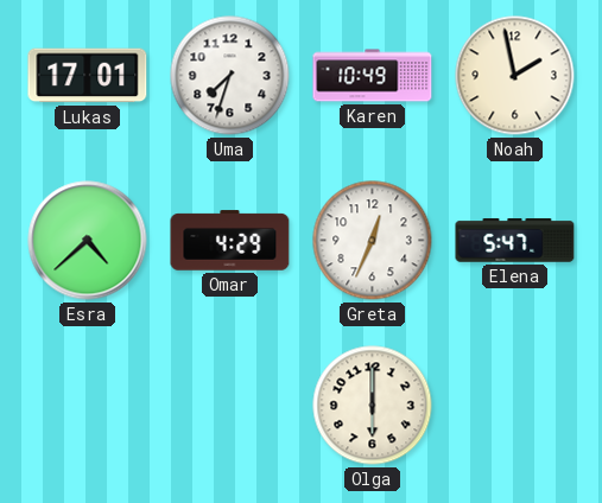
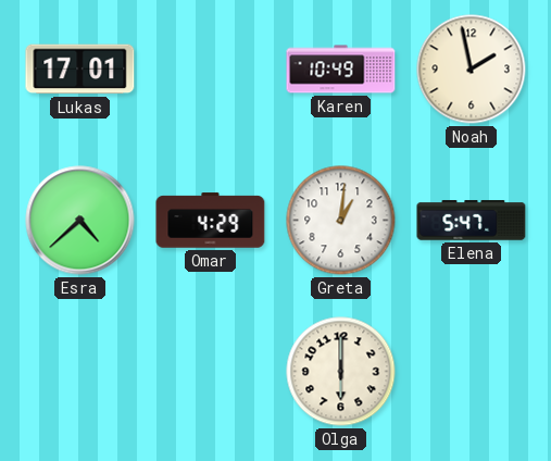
Uma: 7:33 -> none
Greta: 12:34 -> 1:01
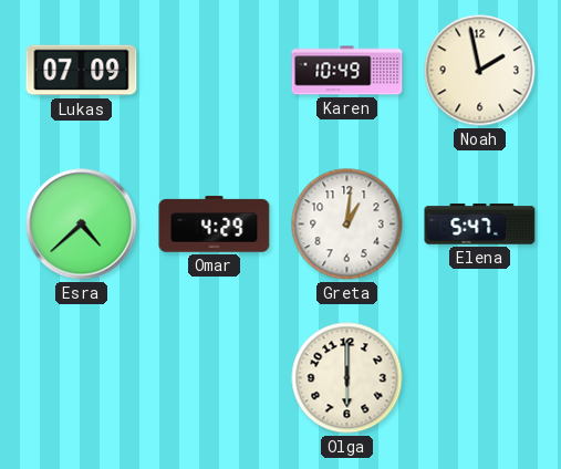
Lukas: 17:01 -> 07:09
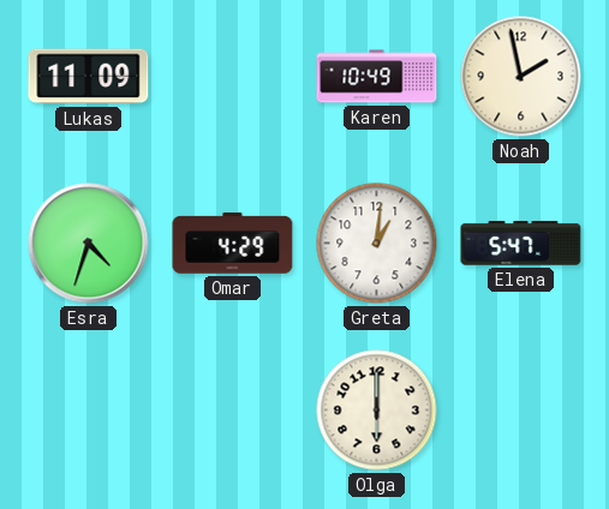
Lukas: 07:09 -> 11:09
Esra: 4:38 -> 4:33
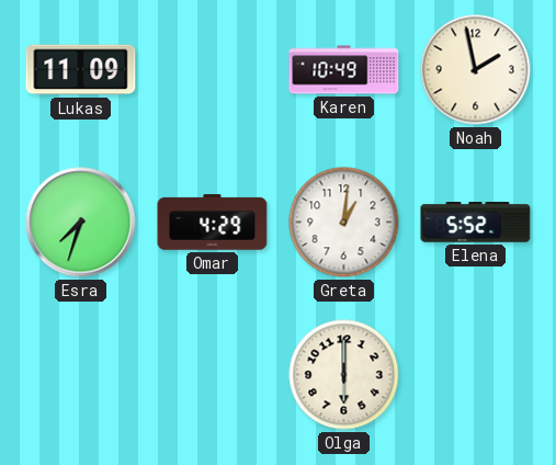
Esra: 4:33 -> 7:33
Elena: 5:47 -> 5:52
